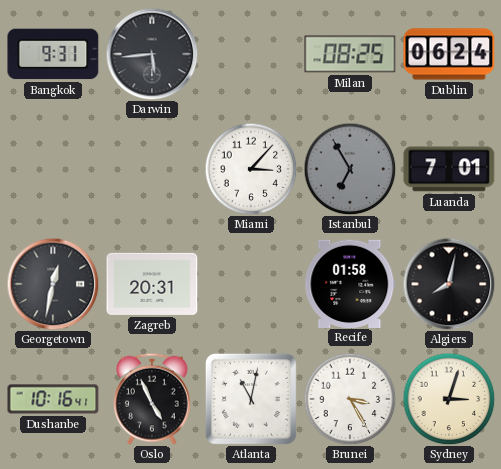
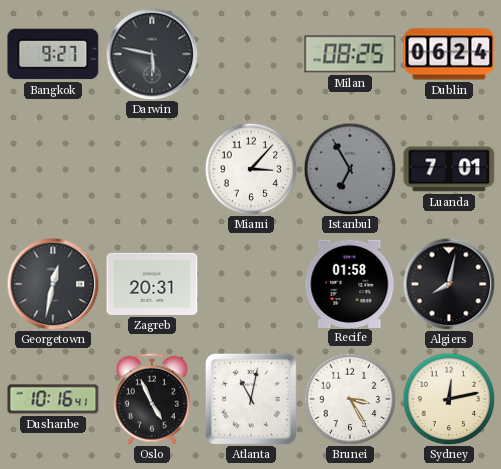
Bangkok: 9:31 -> 9:27
Darwin: 5:44 -> 5:47
Sydney: 3:03 -> 12:13
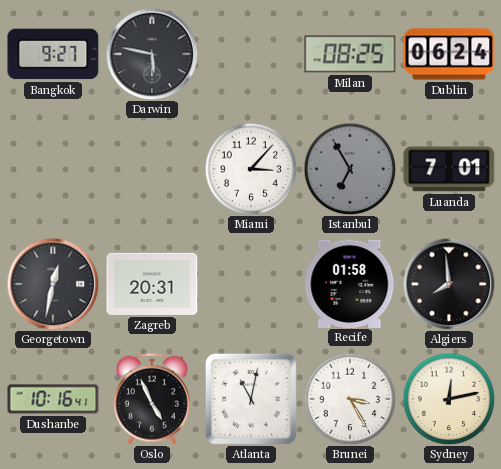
Algiers: 8:02 -> 7:59
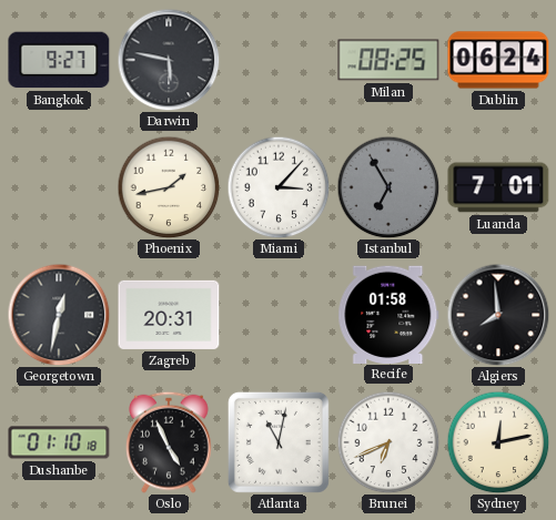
Phoenix: none -> 1:43
Dushanbe: 10:16 -> 01:10
Brunei: 3:25 -> 6:41
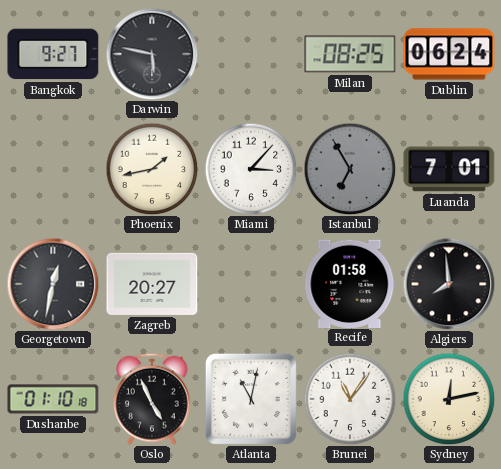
Zagreb: 20:31 -> 20:27
Brunei: 6:41 -> 11:06
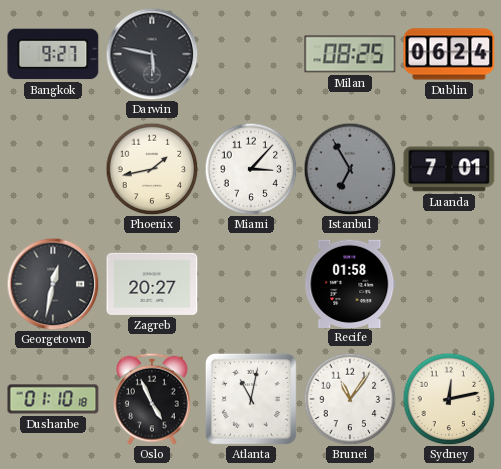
Algiers: 7:59 -> none
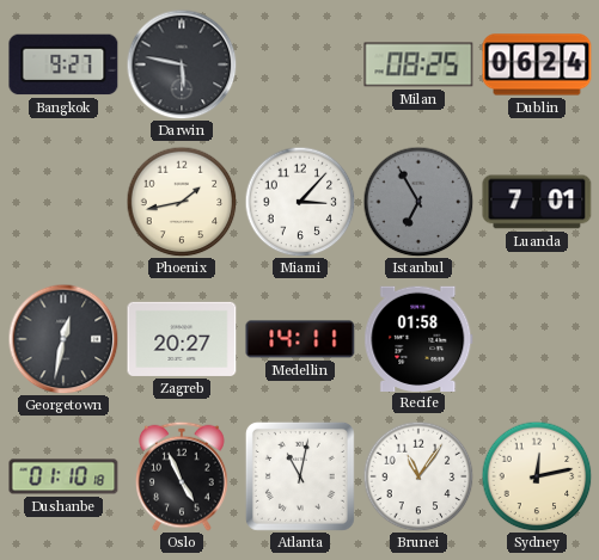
Medellin: none -> 14:11
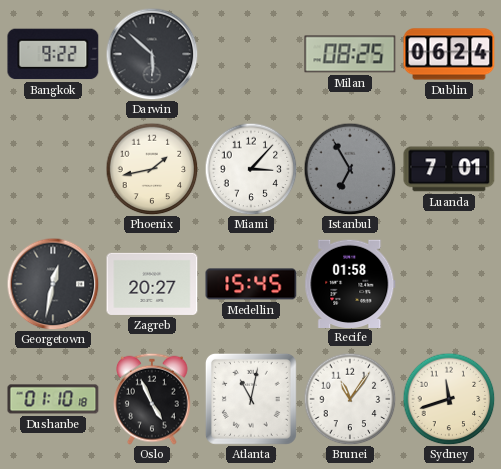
Bangkok: 9:27 -> 9:22
Darwin: 5:47 -> 5:52
Medellin: 14:11 -> 15:45
Sydney: 12:13 -> 11:42
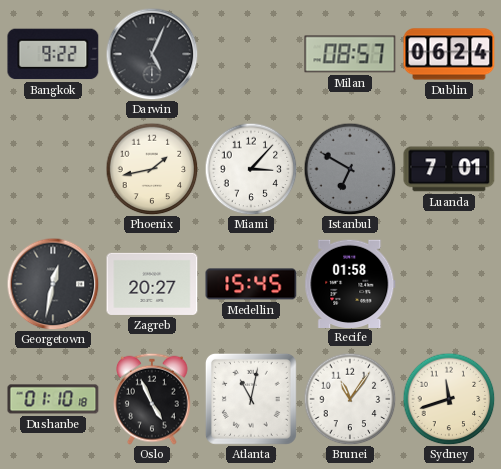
Darwin: 5:52 -> 5:04
Milan: 08:25 -> 08:57
Istanbul: 6:55 -> 6:50
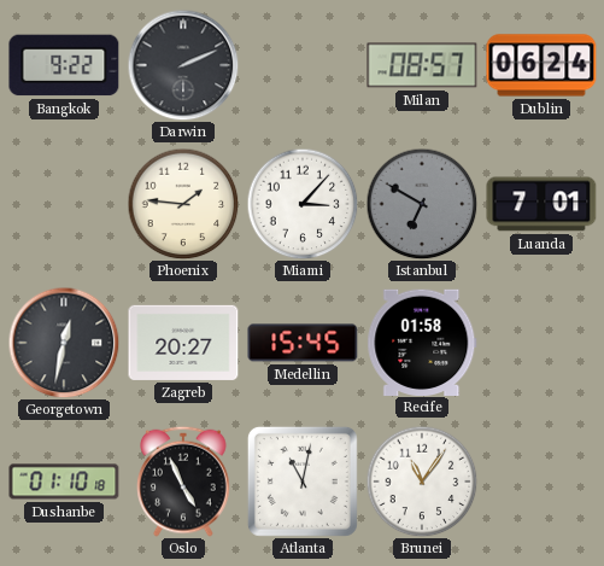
Darwin: 5:04 -> 2:11
Phoenix: 1:43 -> 1:46
Sydney: 11:42 -> none
